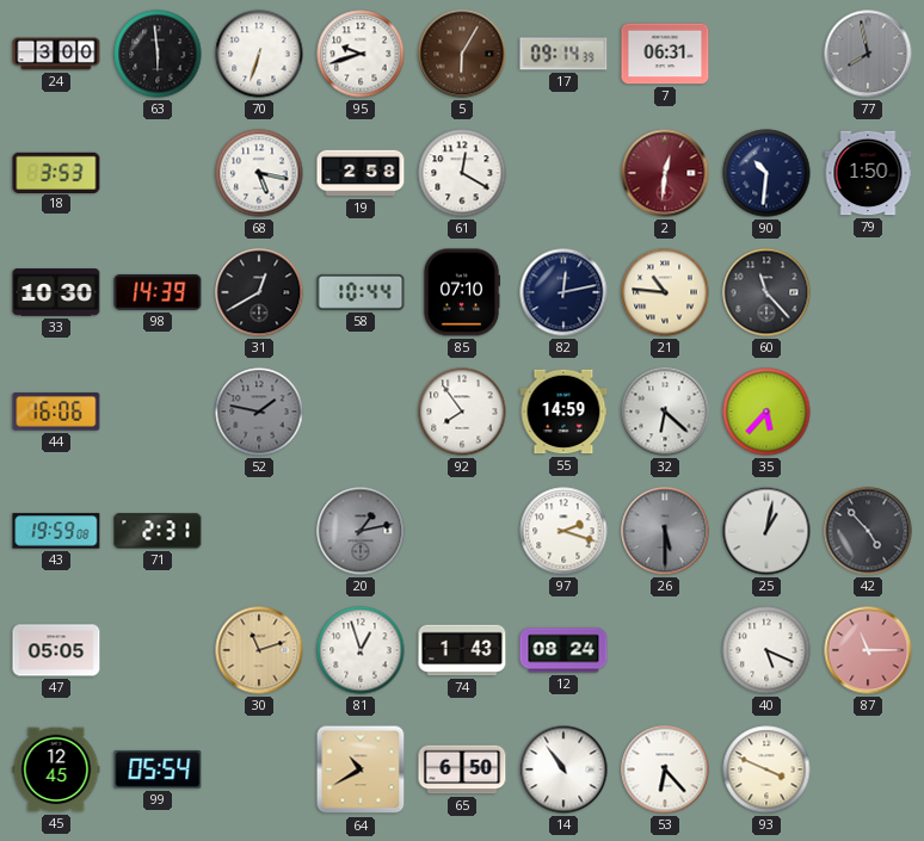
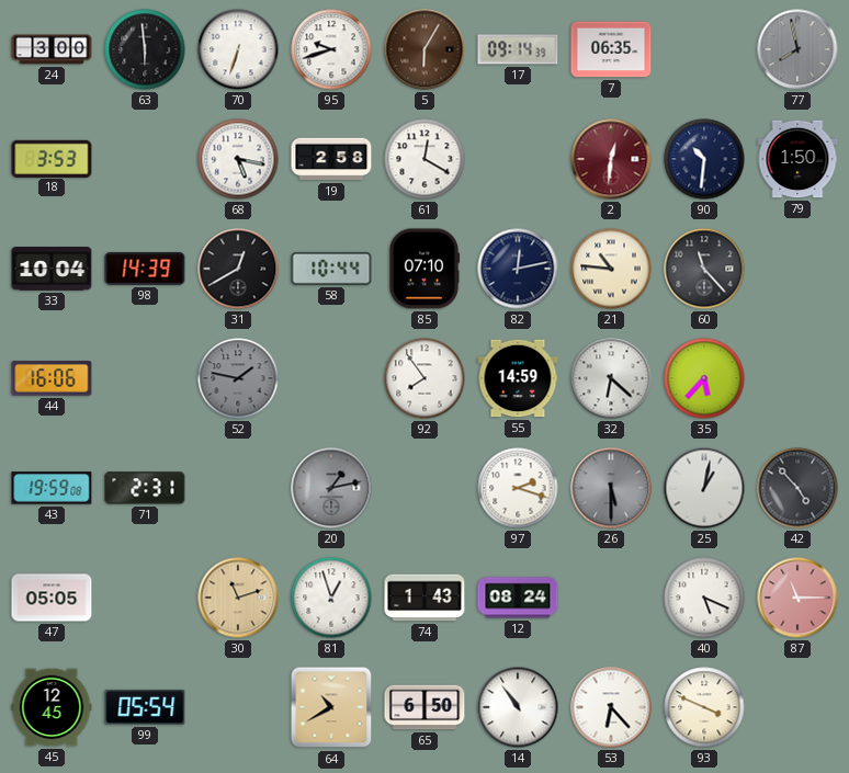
7: 06:31 -> 06:35
33: 10:30 -> 10:04
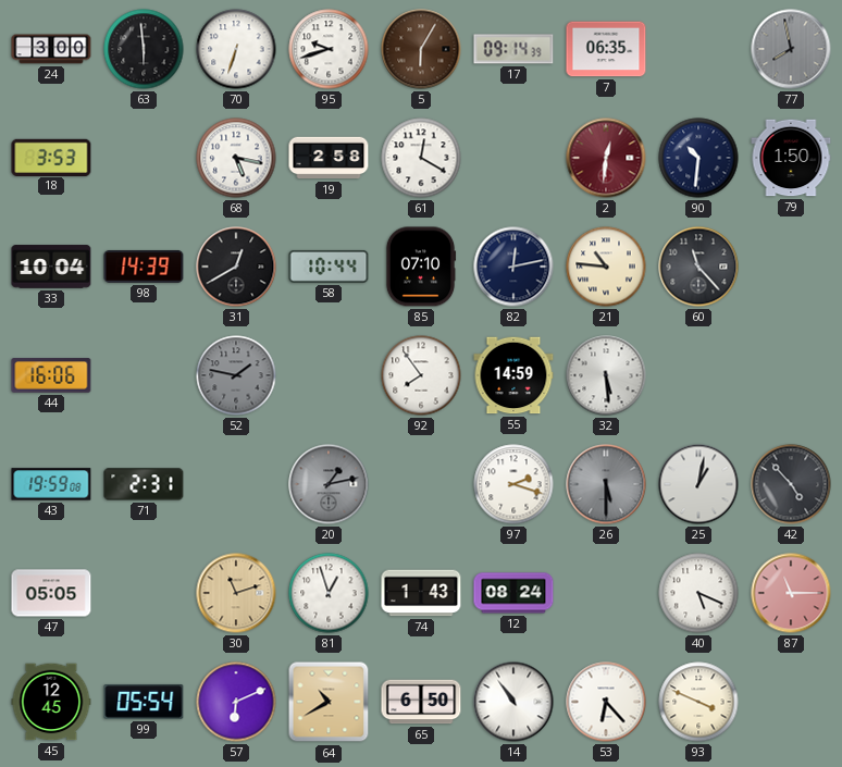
32: 6:22 -> 5:29
35: 5:37 -> none
57: none -> 6:11
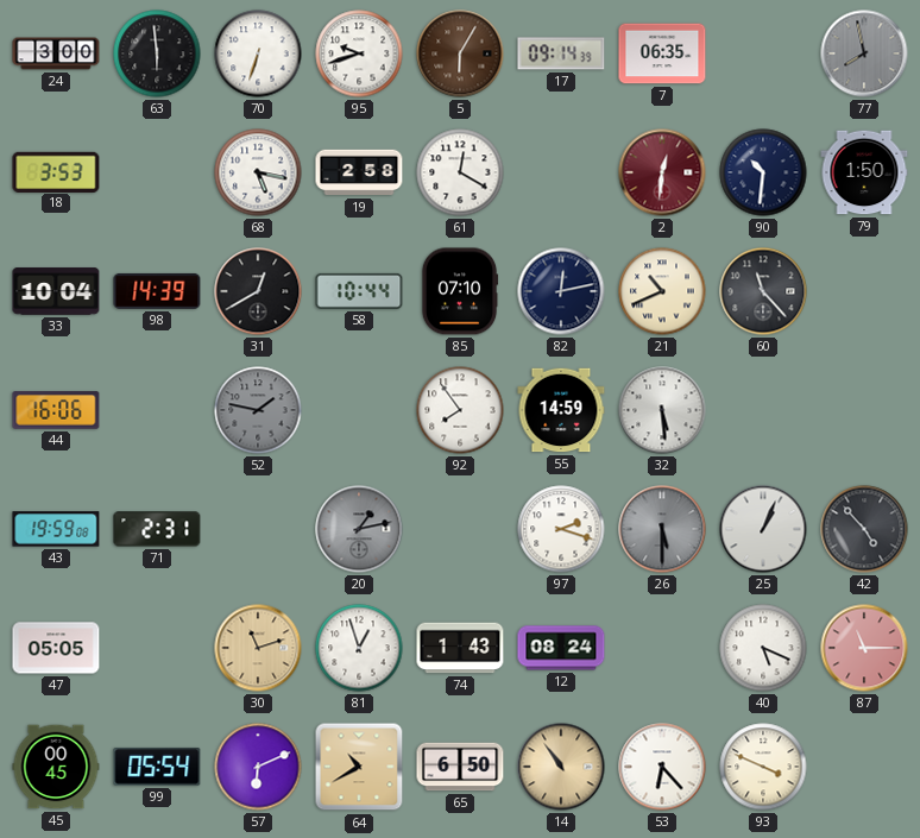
21: 10:46 -> 10:41
25: 1:02 -> 1:04
45: 12:45 -> 00:45
14 dial: white -> champagne
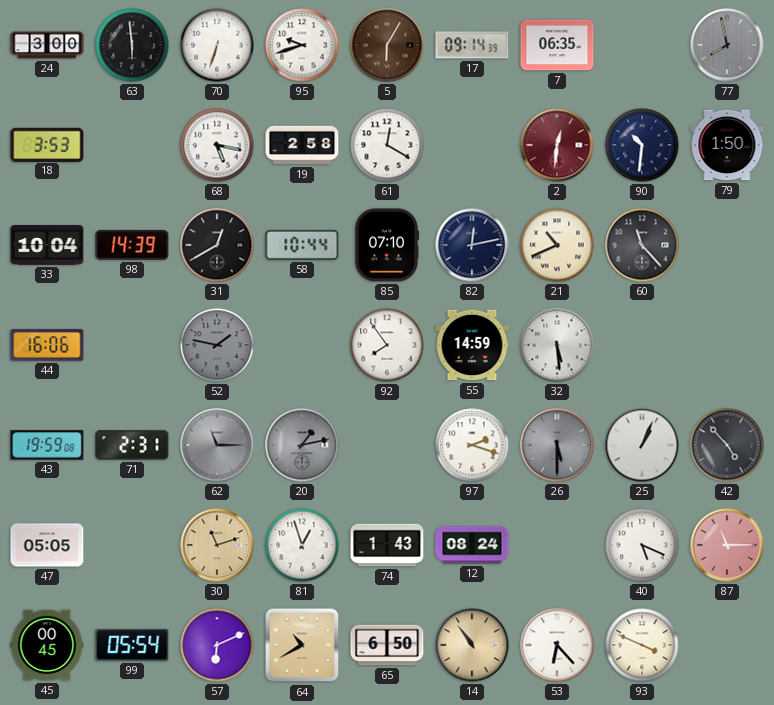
62: none -> 11:15
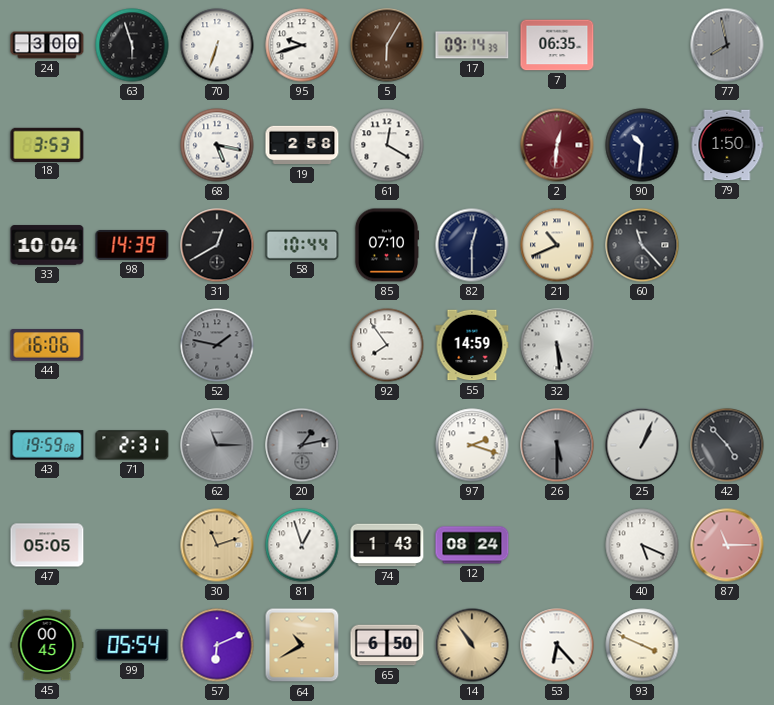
63: 5:59 -> 5:57
82: 12:13 -> 12:30
